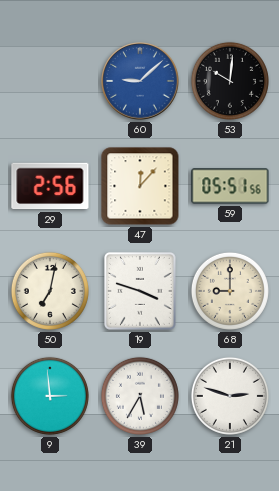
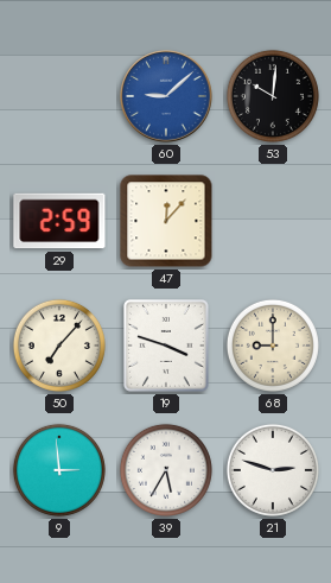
29: 2:56 -> 2:59
59: 05:51 -> none
50: 7:02 -> 7:07
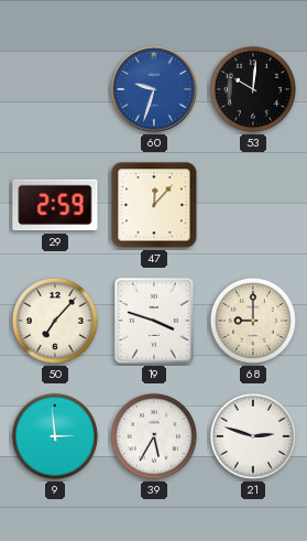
60: 9:08 -> 9:33
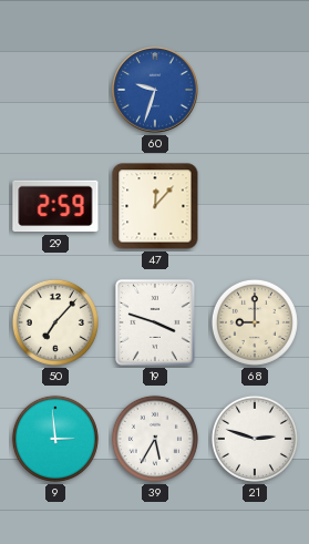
53: 10:01 -> none
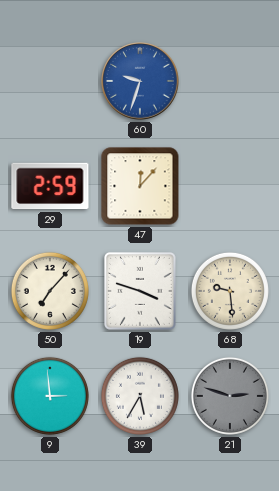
68: 9:00 -> 9:29
21 dial: white -> grey
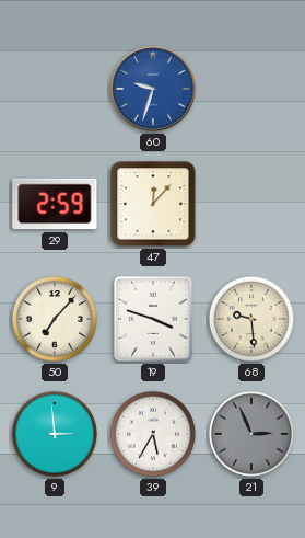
21: 2:48 -> 2:56
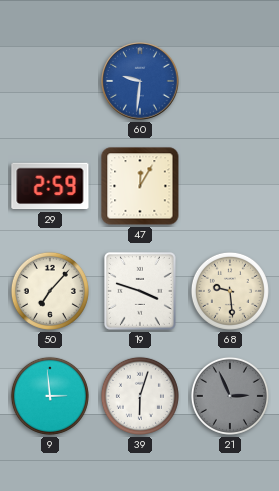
60: 9:33 -> 9:31
47: 12:07 -> 12:05
39: 5:35 -> 6:03
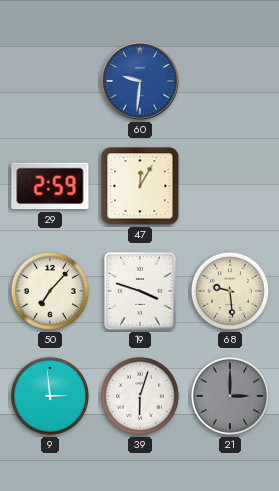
21: 2:56 -> 3:00
